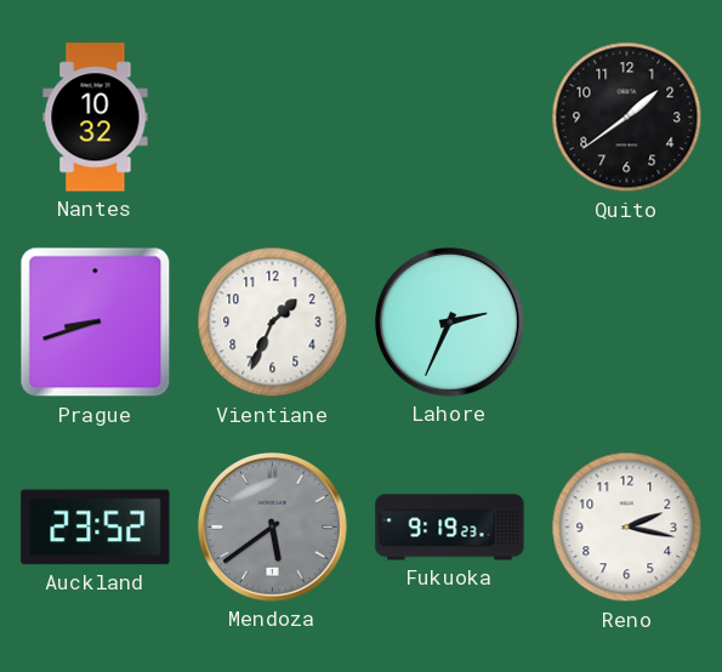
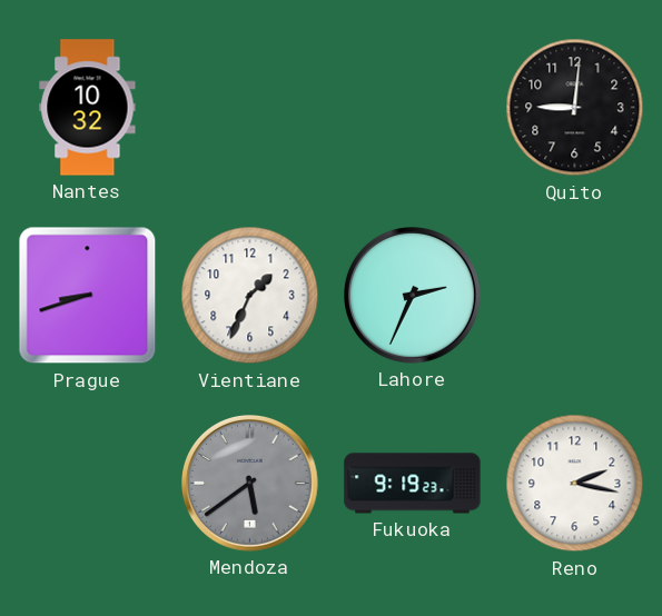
Quito: 1:39 -> 9:01
Auckland: 23:52 -> none
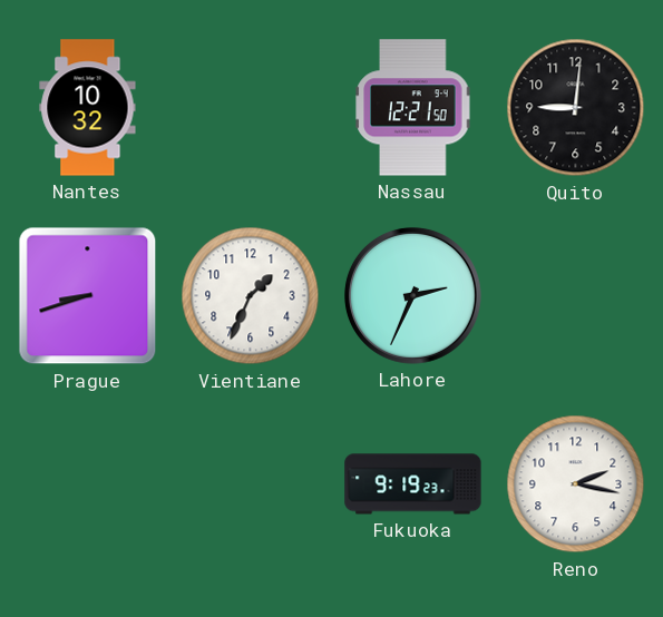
Nassau: none -> 12:21
Mendoza: 5:39 -> none
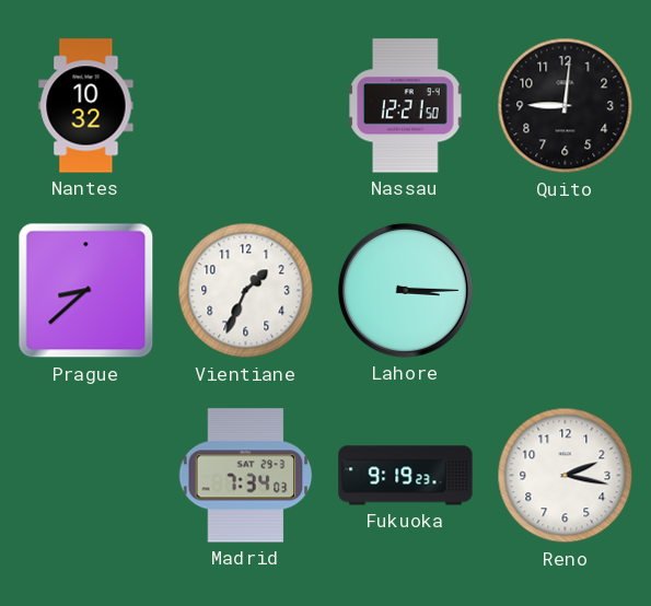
Prague: 8:42 -> 8:38
Lahore: 2:34 -> 3:15
Madrid: none -> 7:34
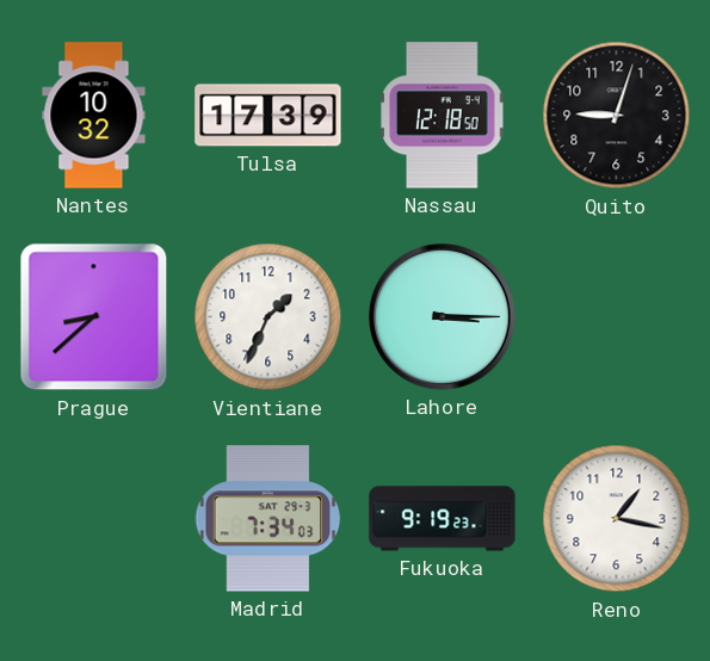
Tulsa: none -> 17:39
Nassau: 12:21 -> 12:18
Quito: 9:01 -> 9:03
Reno: 2:17 -> 1:17
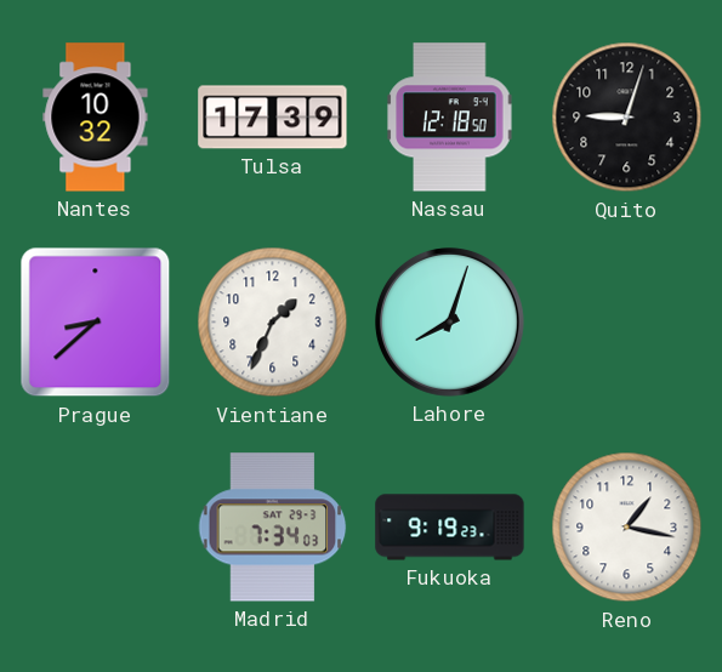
Lahore: 3:15 -> 8:03
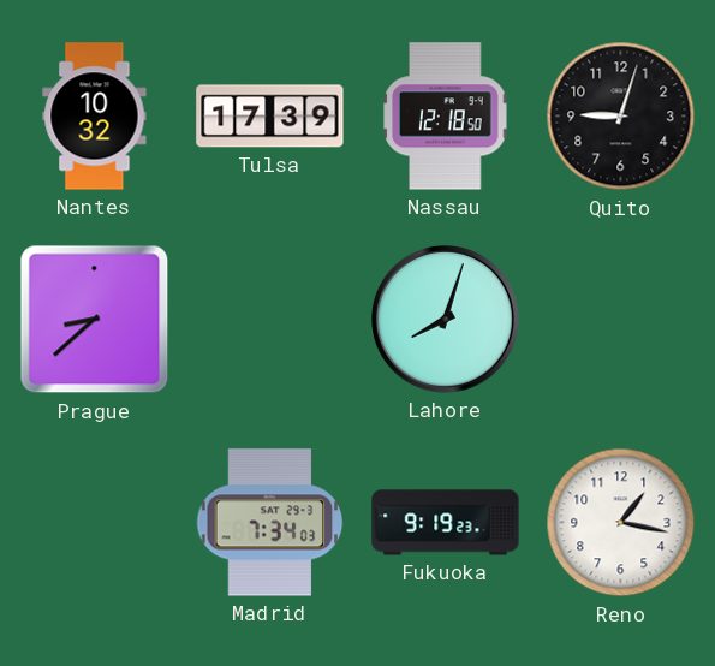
Vientiane: 1:34 -> none
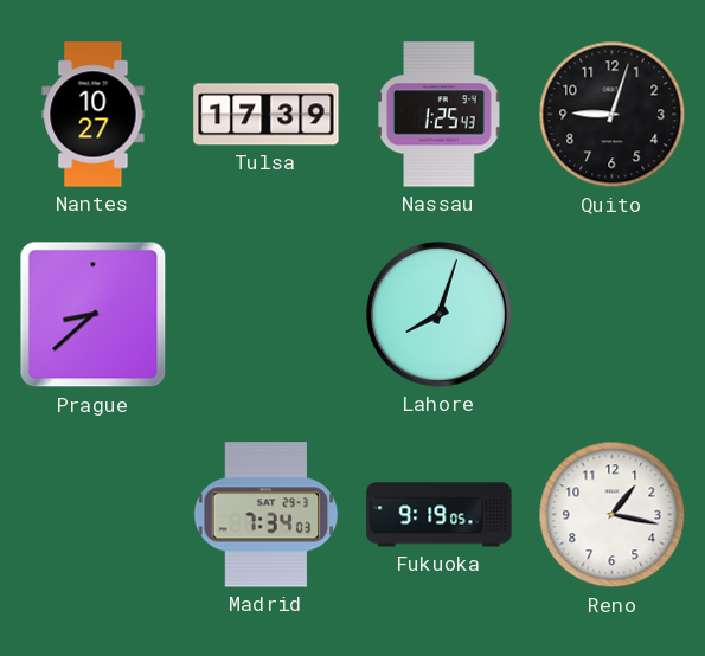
Nantes: 10:32 -> 10:27
Nassau: 12:18 -> 1:25
Fukuoka: 9:19:23 -> 9:19:05
